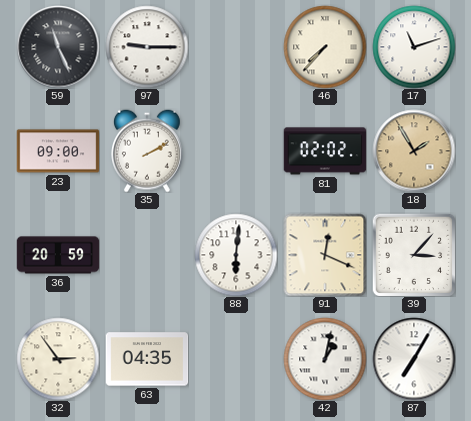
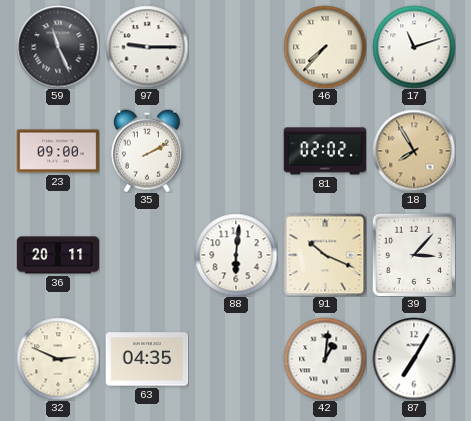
18: 1:55 -> 7:55
36: 20:59 -> 20:11
91: 12:19 -> 10:19
32: 2:54 -> 2:49
42: 1:02 -> 1:01
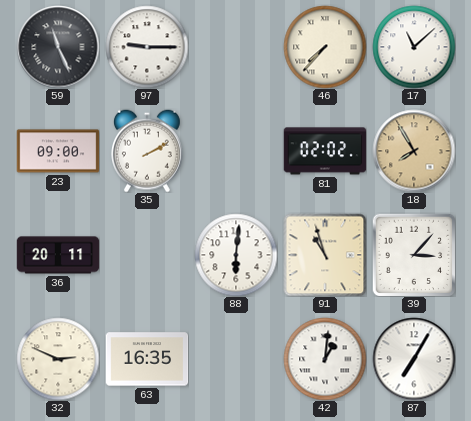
17: 11:12 -> 11:08
91: 10:19 -> 10:57
63: 04:35 -> 16:35
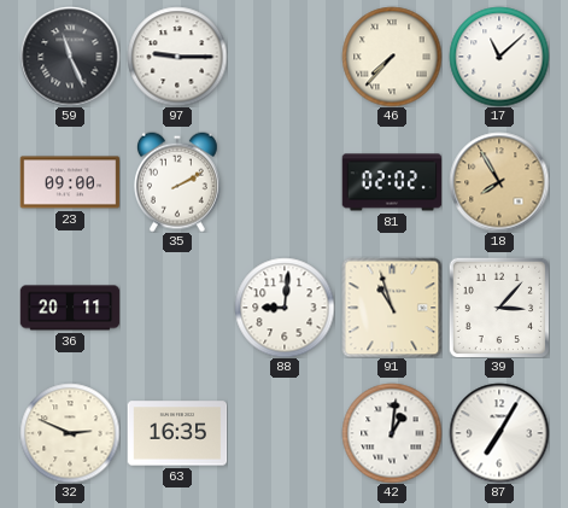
88: 6:01 -> 9:01
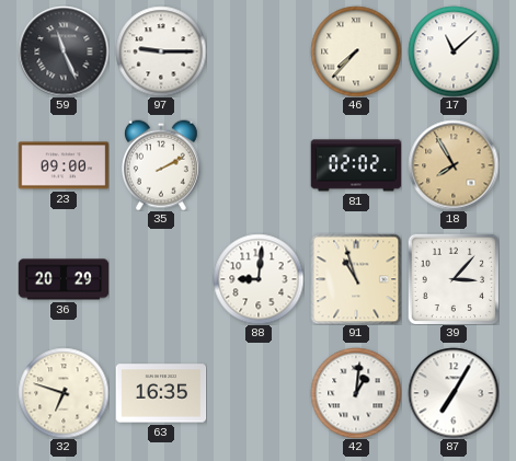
36: 20:11 -> 20:29
32: 2:49 -> 6:48
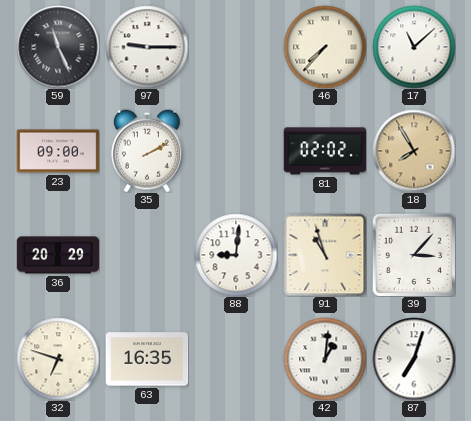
87: 7:05 -> 7:03
